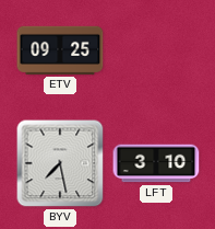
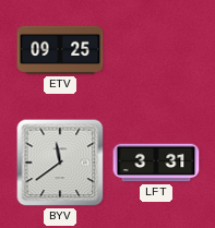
BYV: 7:28 -> 11:39
LFT: 3:10 -> 3:31
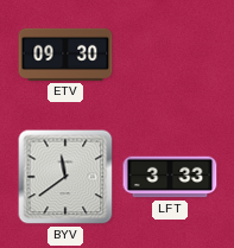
ETV: 09:25 -> 09:30
LFT: 3:31 -> 3:33
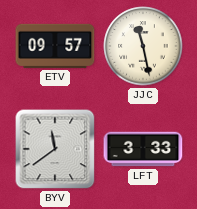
ETV: 09:30 -> 09:57
JJC: none -> 11:28
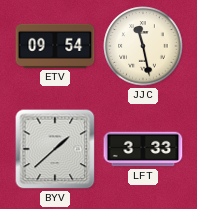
ETV: 09:57 -> 09:54
BYV: 11:39 -> 1:38
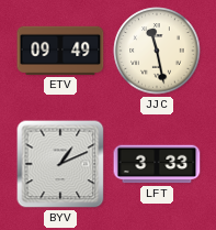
ETV: 09:54 -> 09:49
BYV: 1:38 -> 1:11
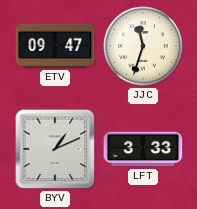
ETV: 09:49 -> 09:47
JJC: 11:28 -> 11:33
